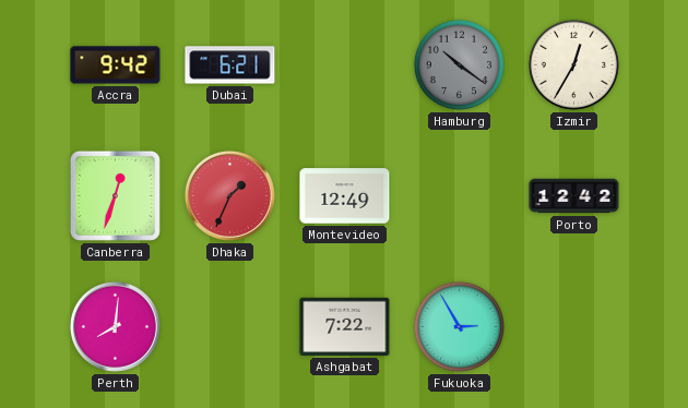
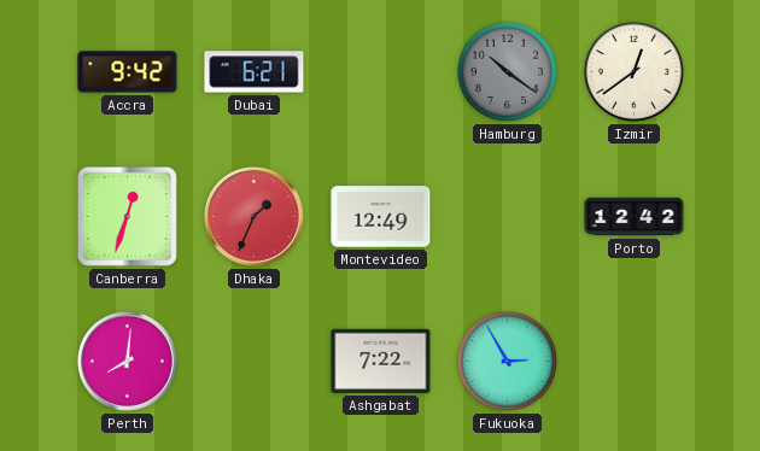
Izmir: 12:35 -> 12:39
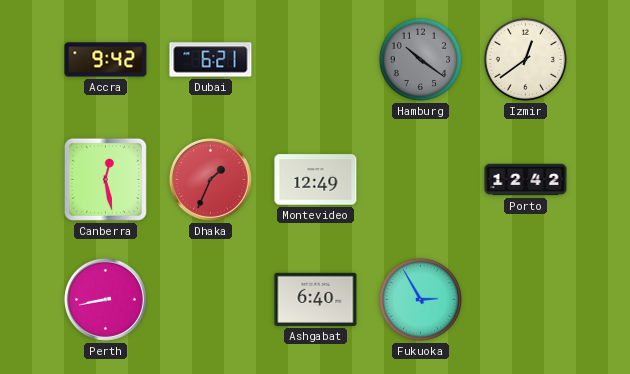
Canberra: 12:33 -> 12:28
Perth: 8:01 -> 8:43
Ashgabat: 7:22 -> 6:40
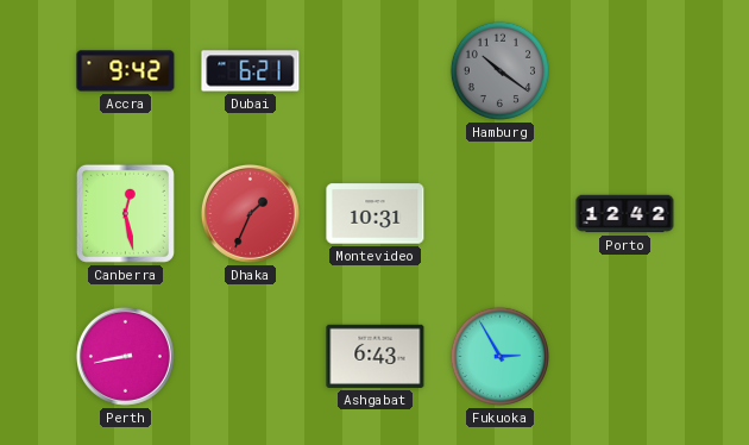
Izmir: 12:39 -> none
Montevideo: 12:49 -> 10:31
Ashgabat: 6:40 -> 6:43
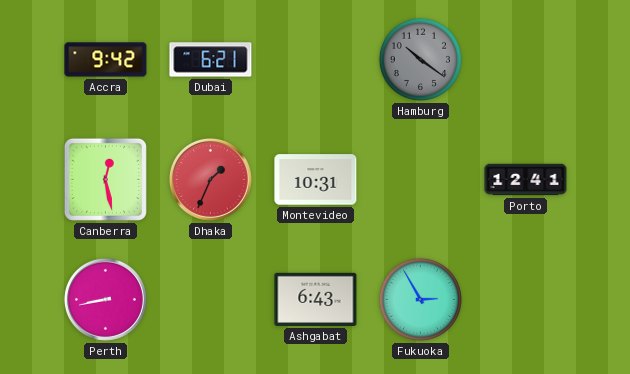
Porto: 12:42 -> 12:41
